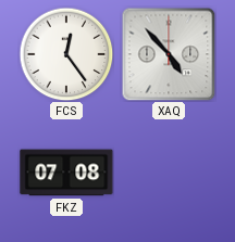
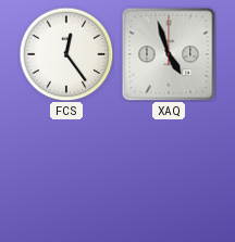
XAQ: 4:53 -> 4:57
FKZ: 07:08 -> none
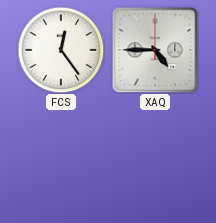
XAQ: 4:57 -> 4:45
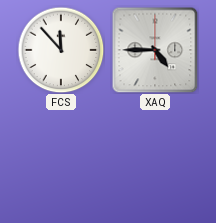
FCS: 12:24 -> 11:53
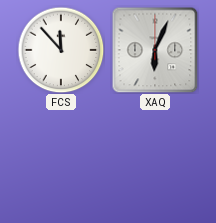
XAQ: 4:45 -> 6:04
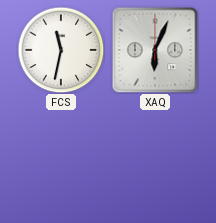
FCS: 11:53 -> 11:32
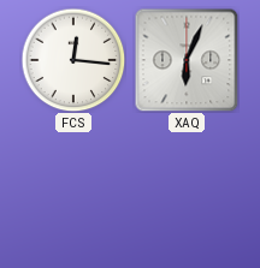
FCS: 11:32 -> 12:16
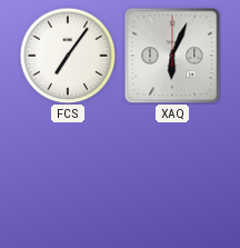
FCS: 12:16 -> 7:06
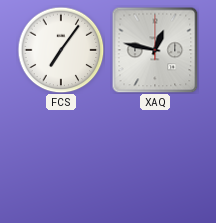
XAQ: 6:04 -> 12:47
